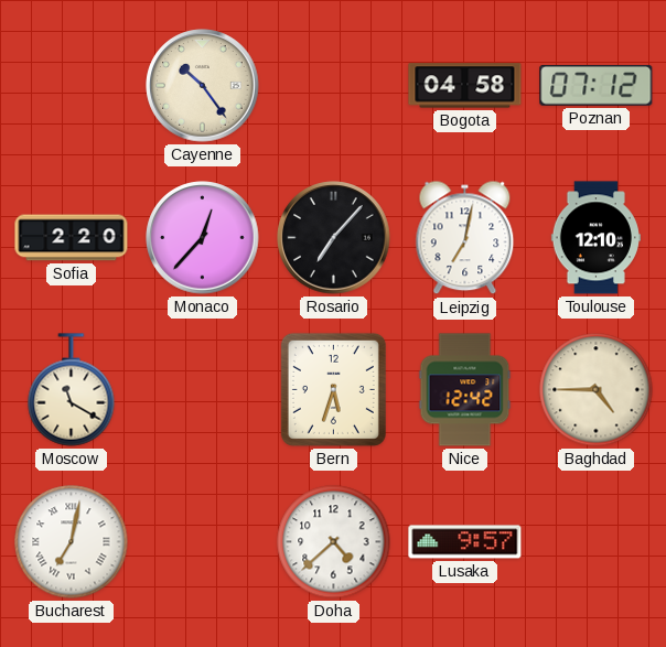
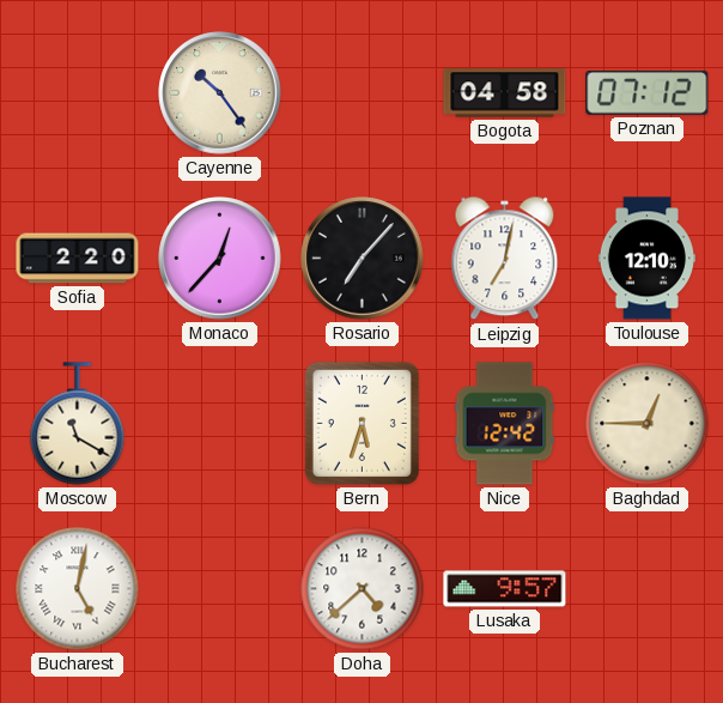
Baghdad: 4:45 -> 12:45
Bucharest: 7:02 -> 5:02
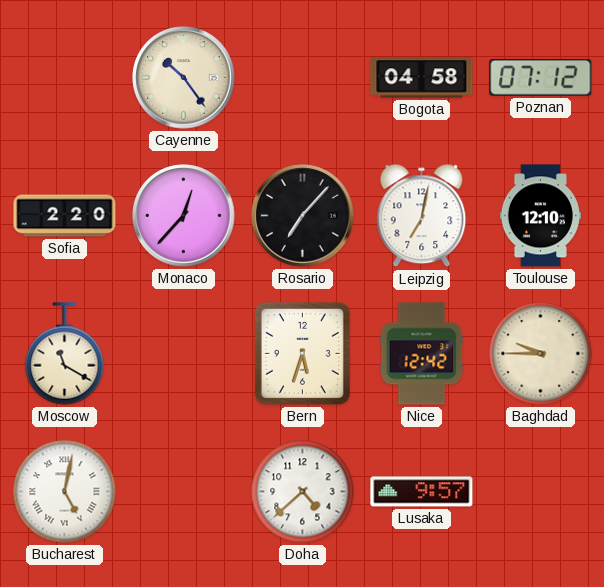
Baghdad: 12:45 -> 9:45
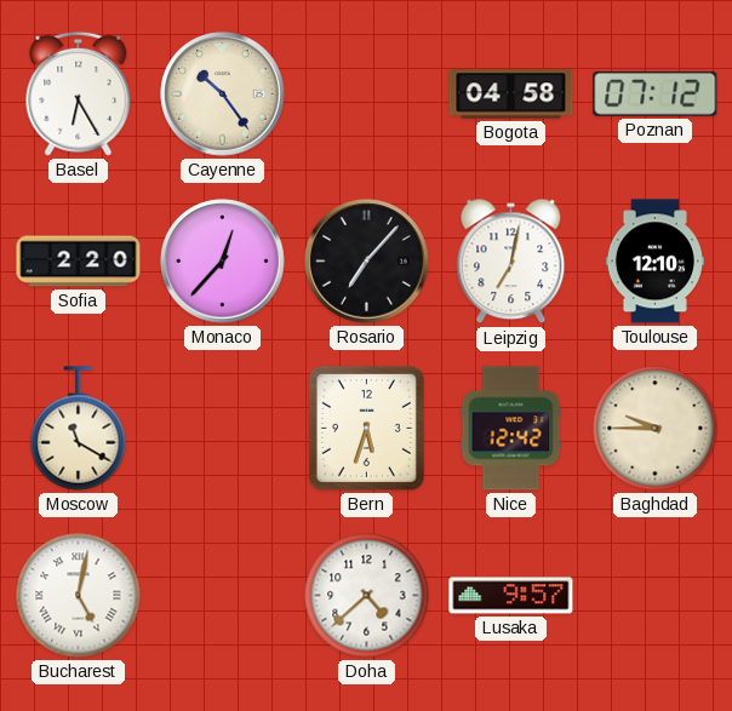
Basel: none -> 6:25
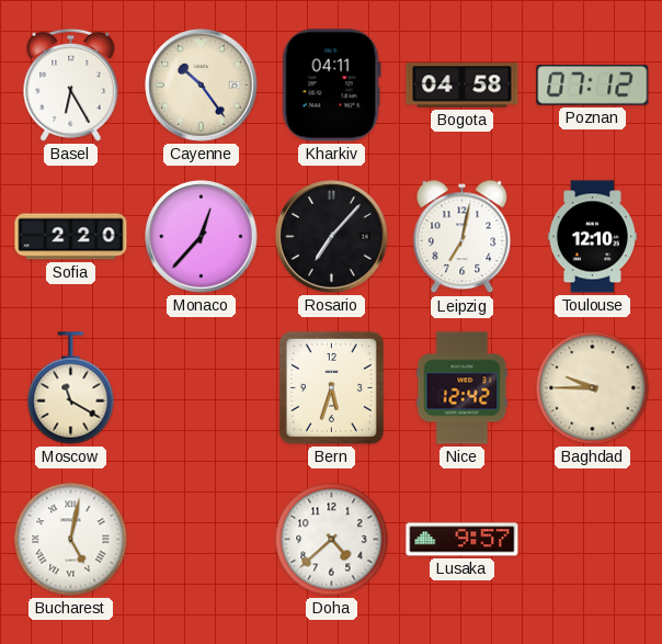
Kharkiv: none -> 04:11
